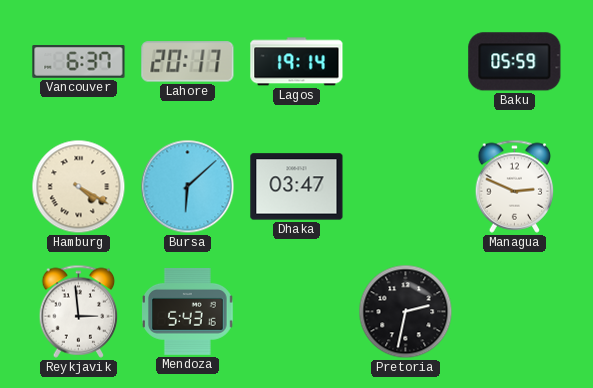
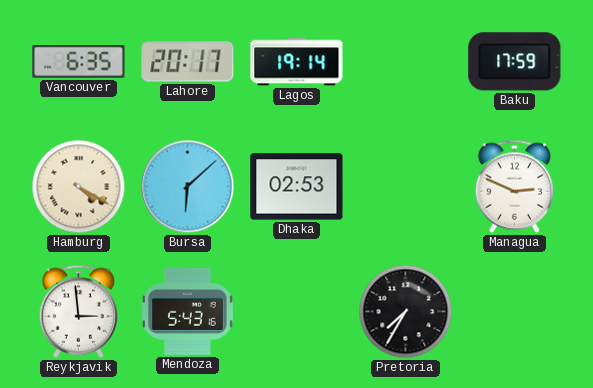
Vancouver: 6:37 -> 6:35
Baku: 05:59 -> 17:59
Dhaka: 03:47 -> 02:53
Pretoria: 2:32 -> 7:35
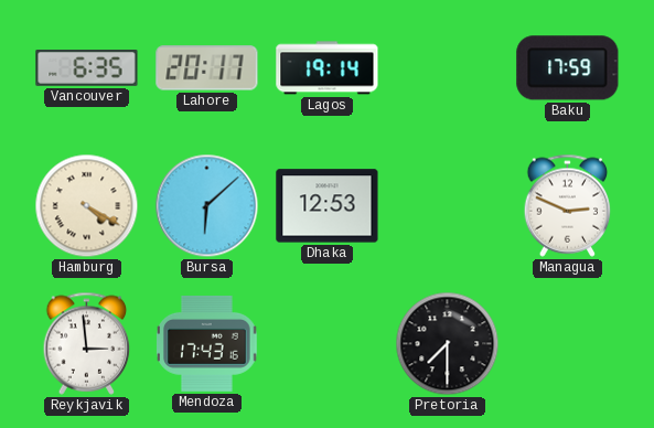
Dhaka: 02:53 -> 12:53
Mendoza: 5:43 -> 17:43
Pretoria: 7:35 -> 7:30
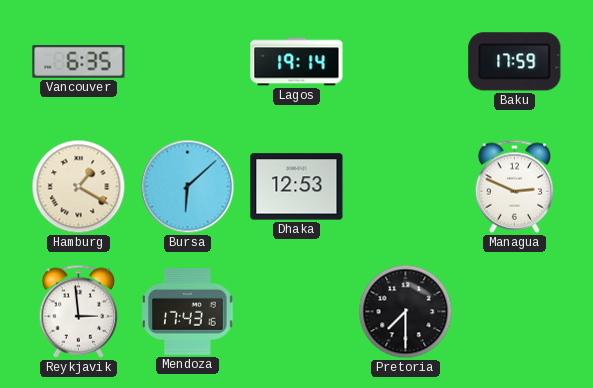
Lahore: 20:17 -> none
Hamburg: 4:20 -> 1:20
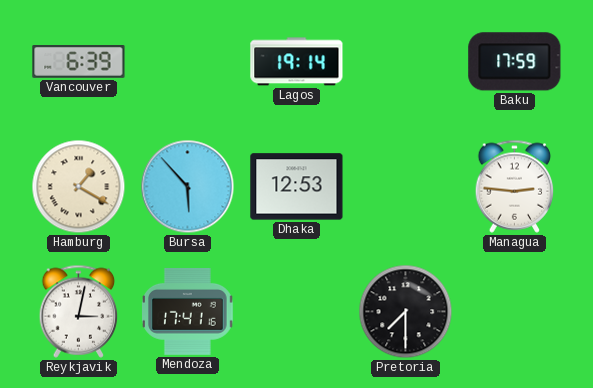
Vancouver: 6:35 -> 6:39
Bursa: 6:08 -> 5:53
Managua: 2:49 -> 2:46
Reykjavik: 2:59 -> 3:02
Mendoza: 17:43 -> 17:41
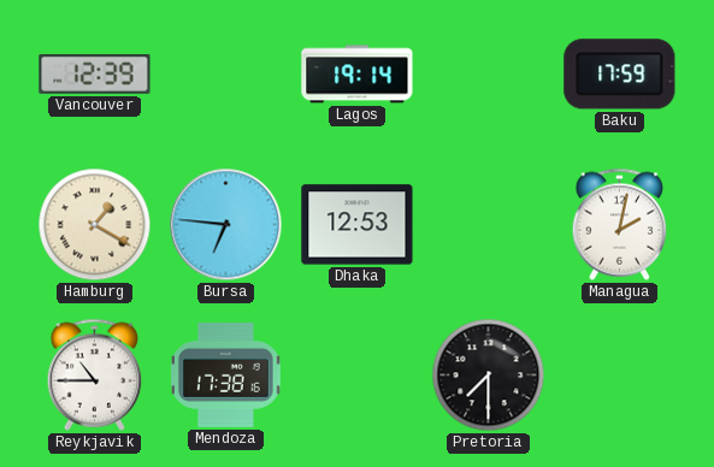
Vancouver: 6:39 -> 12:39
Bursa: 5:53 -> 6:46
Managua: 2:46 -> 2:02
Reykjavik: 3:02 -> 10:45
Mendoza: 17:41 -> 17:38
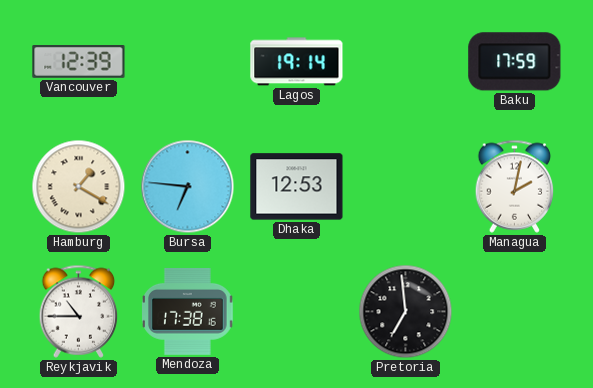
Pretoria: 7:30 -> 6:59
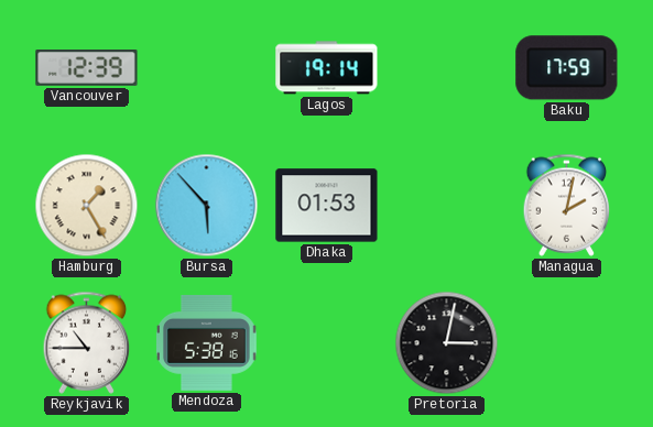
Hamburg: 1:20 -> 1:25
Bursa: 6:46 -> 5:53
Dhaka: 12:53 -> 01:53
Mendoza: 17:38 -> 5:38
Pretoria: 6:59 -> 3:02
